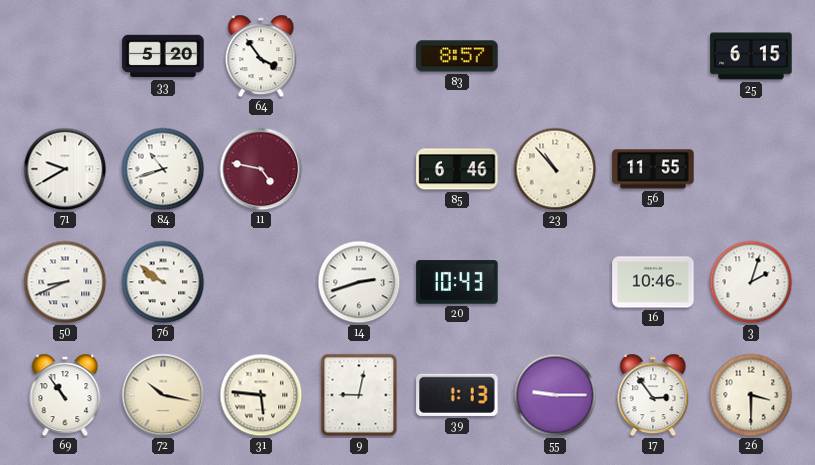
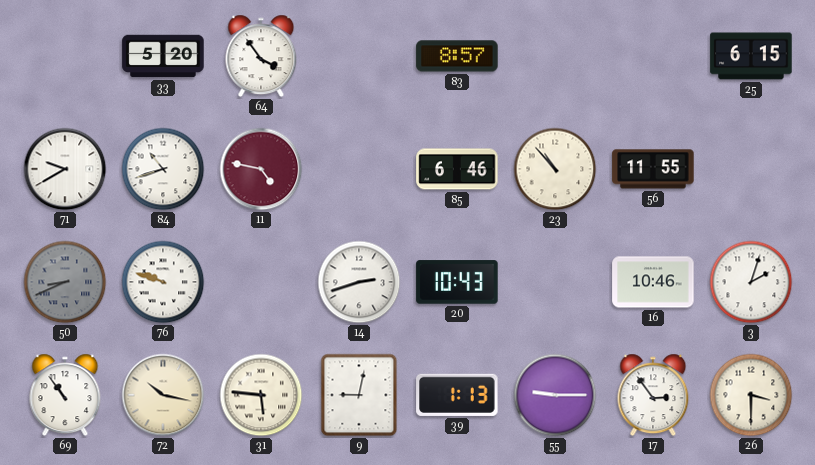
50 dial: white -> grey
76: 9:51 -> 9:48
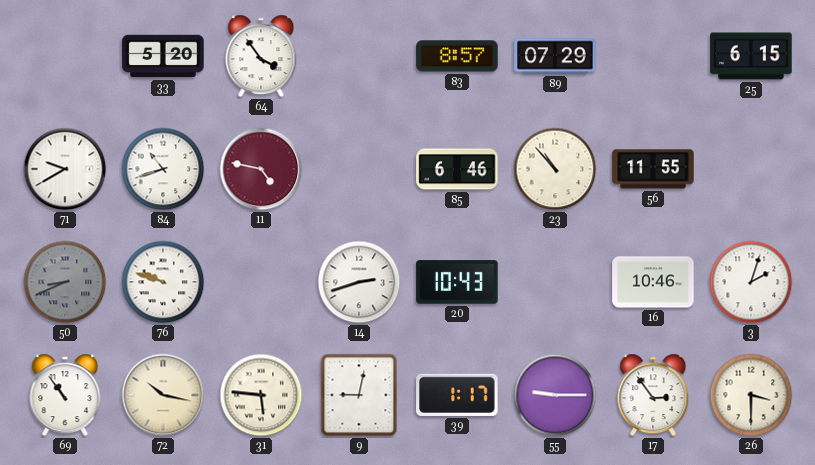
89: none -> 07:29
39: 1:13 -> 1:17
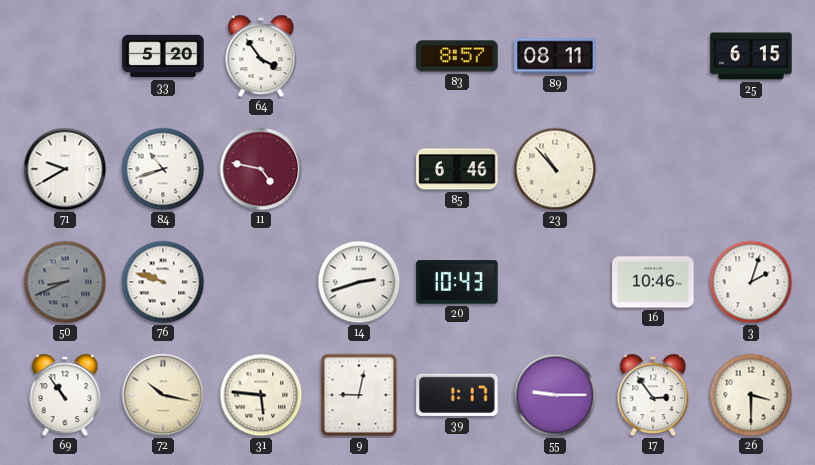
89: 07:29 -> 08:11
56: 11:55 -> none
